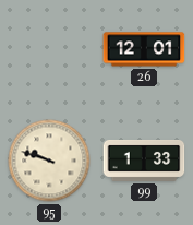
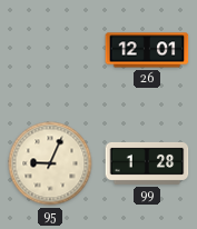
95: 9:48 -> 9:04
99: 1:33 -> 1:28
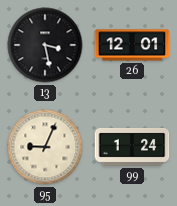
13: none -> 3:28
99: 1:28 -> 1:24
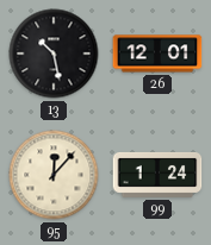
13: 3:28 -> 10:28
95: 9:04 -> 12:07
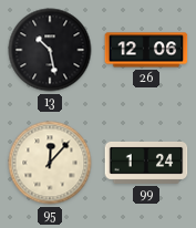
26: 12:01 -> 12:06
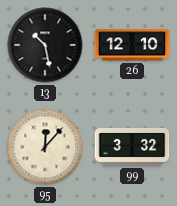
26: 12:06 -> 12:10
99: 1:24 -> 3:32
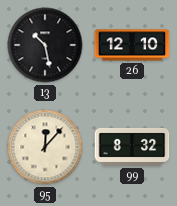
99: 3:32 -> 8:32
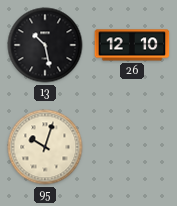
95: 12:07 -> 10:03
99: 8:32 -> none
